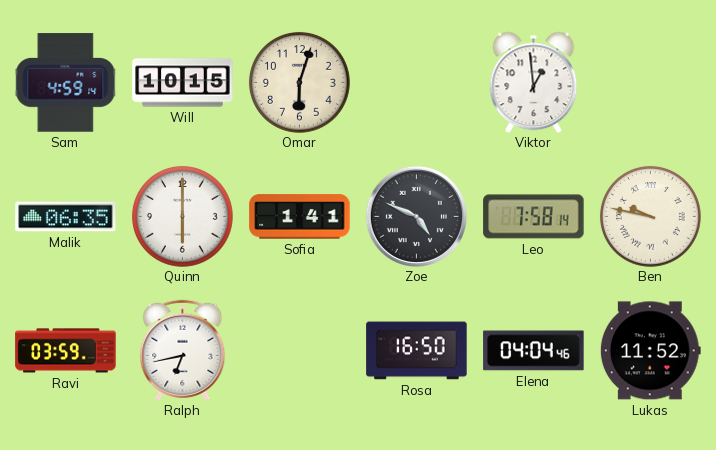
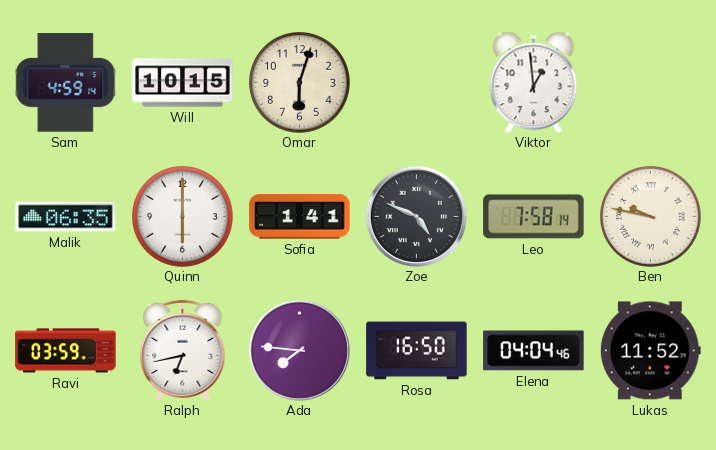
Ada: none -> 7:46
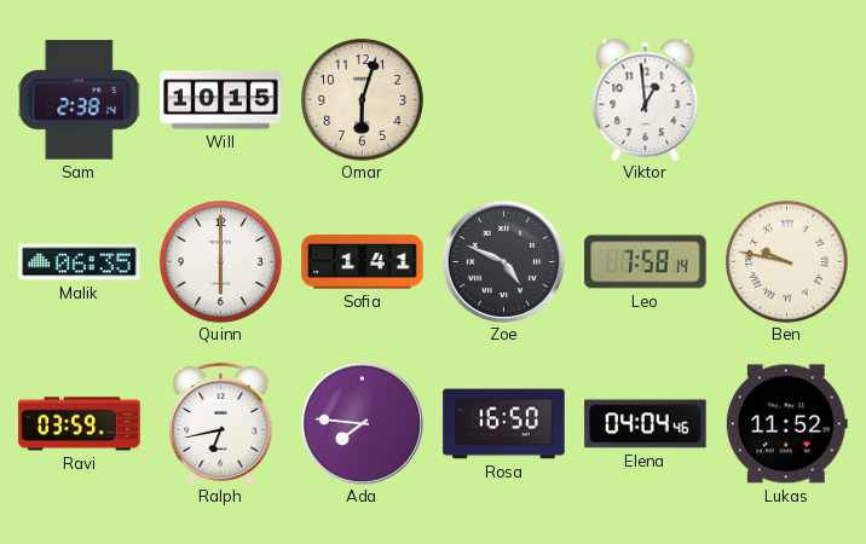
Sam: 4:59 -> 2:38
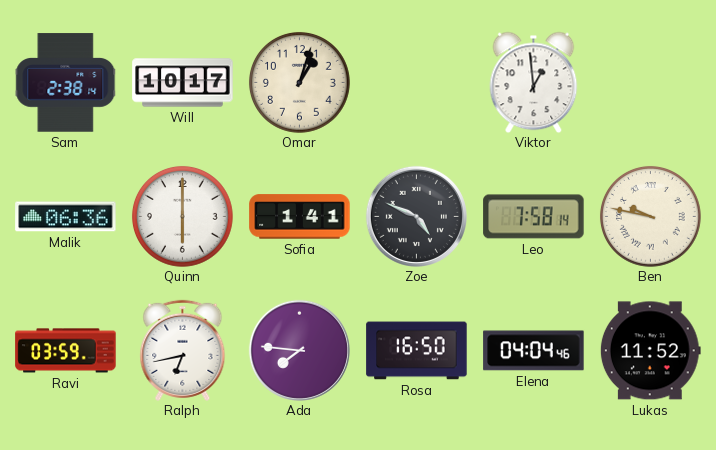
Will: 10:15 -> 10:17
Omar: 6:03 -> 1:03
Malik: 06:35 -> 06:36
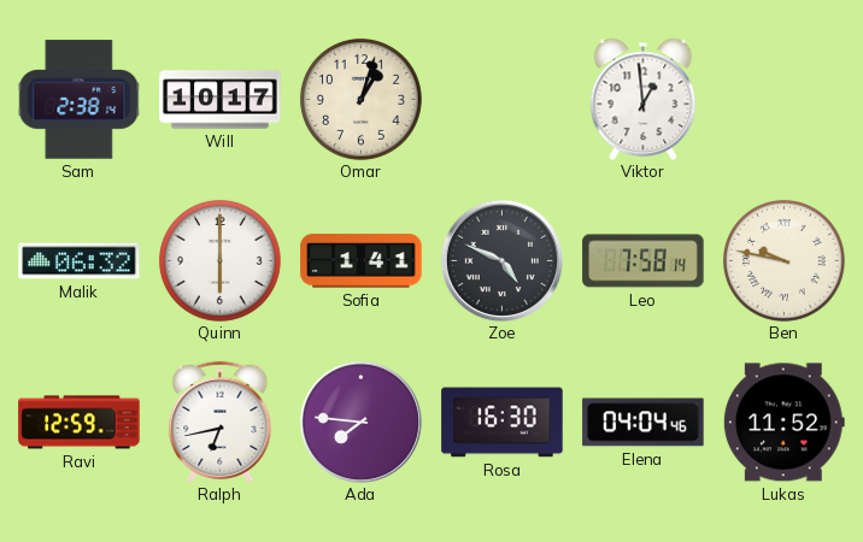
Malik: 06:36 -> 06:32
Ravi: 03:59 -> 12:59
Rosa: 16:50 -> 16:30
